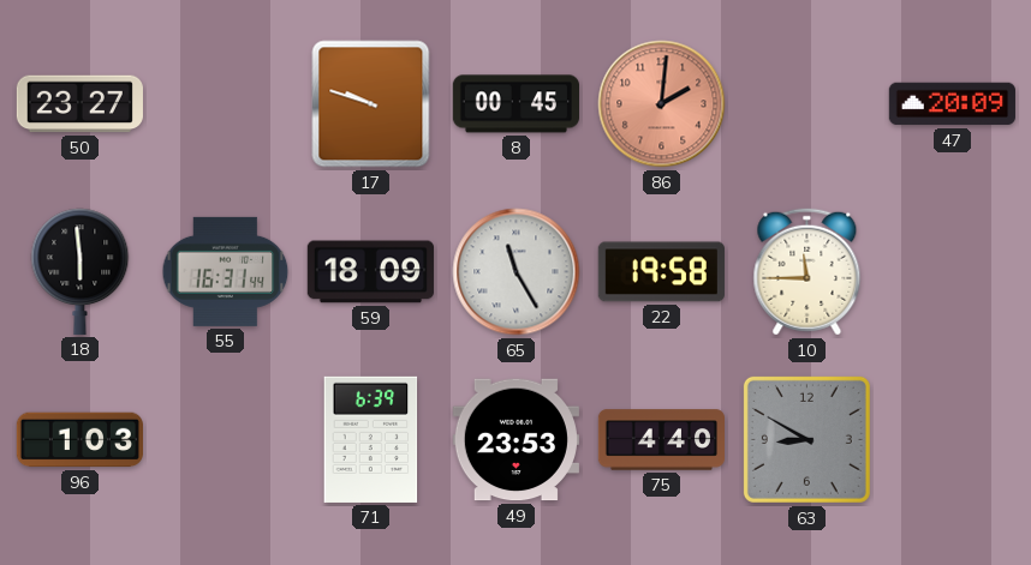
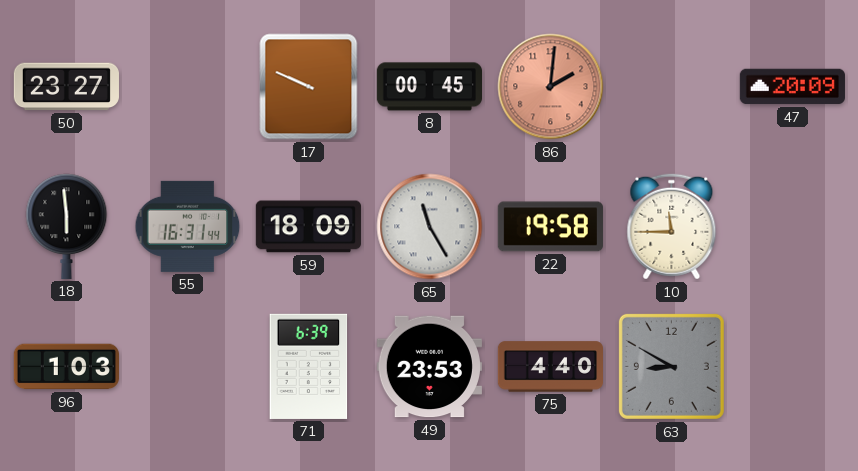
17: 9:48 -> 9:49
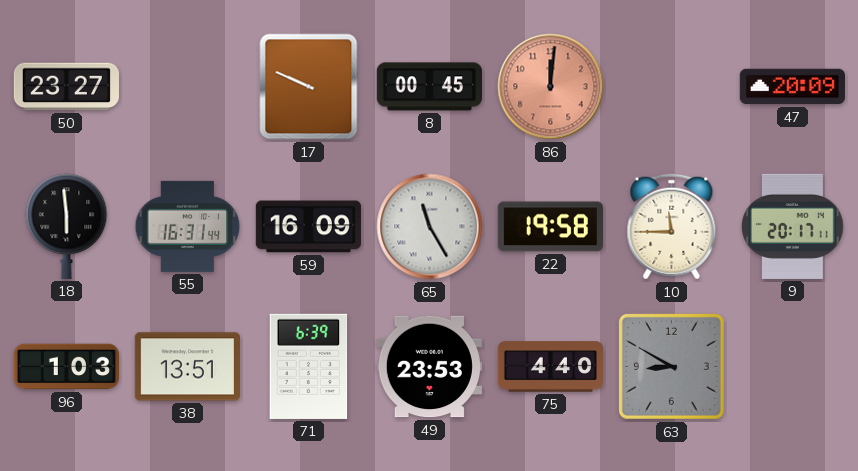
86: 2:01 -> 12:01
59: 18:09 -> 16:09
9: none -> 20:17
38: none -> 13:51
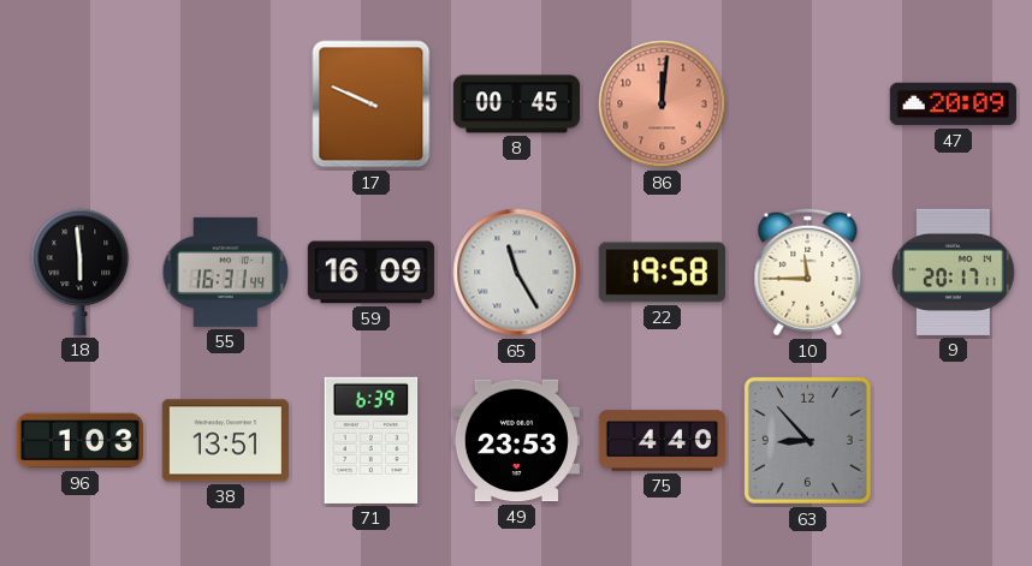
50: 23:27 -> none
63: 8:50 -> 8:53
